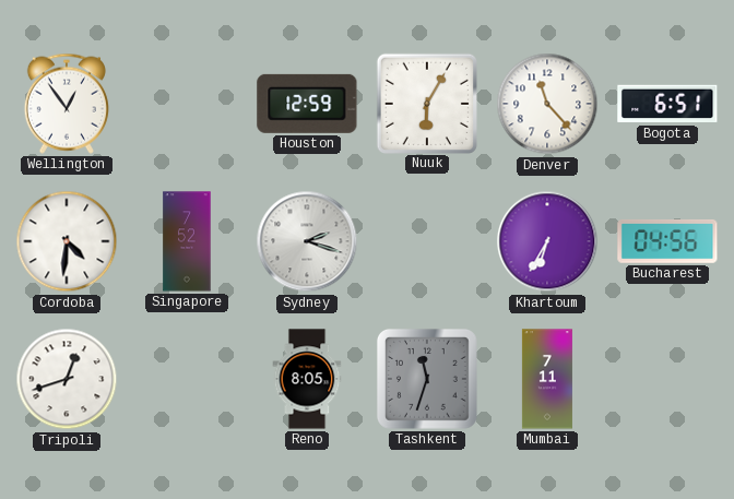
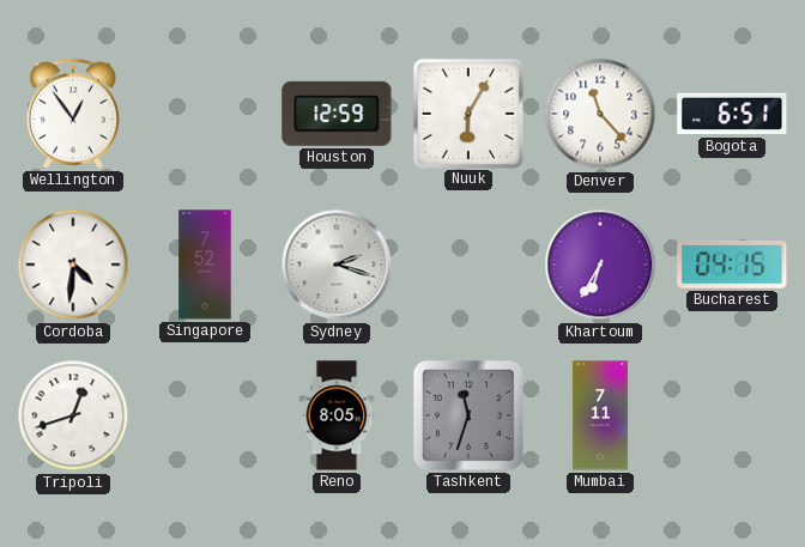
Bucharest: 04:56 -> 04:15
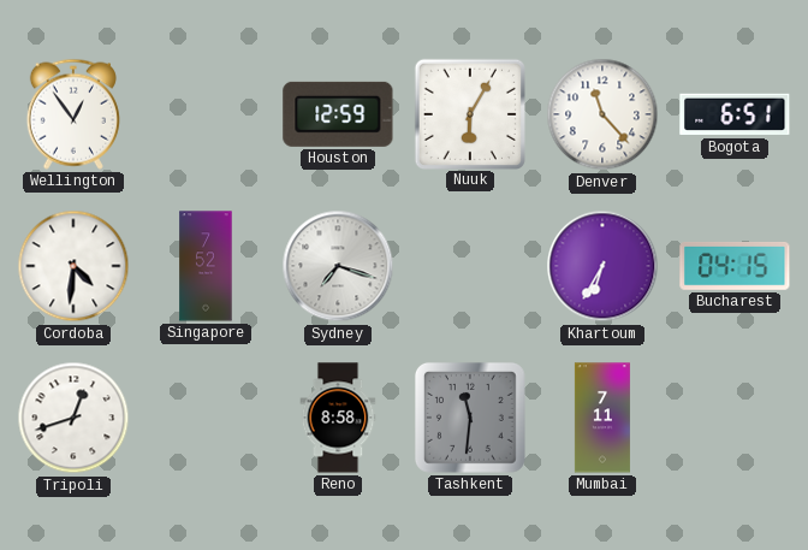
Sydney: 2:18 -> 7:18
Reno: 8:05 -> 8:58
Tashkent: 11:33 -> 11:31
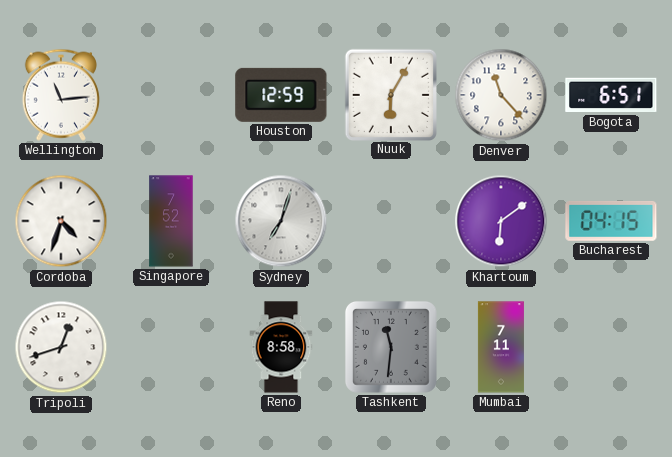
Wellington: 12:54 -> 11:14
Cordoba: 4:31 -> 4:33
Sydney: 7:18 -> 7:03
Khartoum: 6:35 -> 6:09
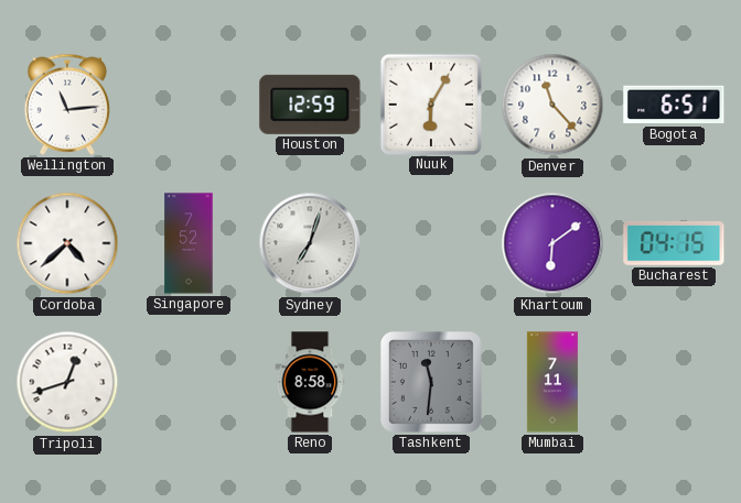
Cordoba: 4:33 -> 4:38
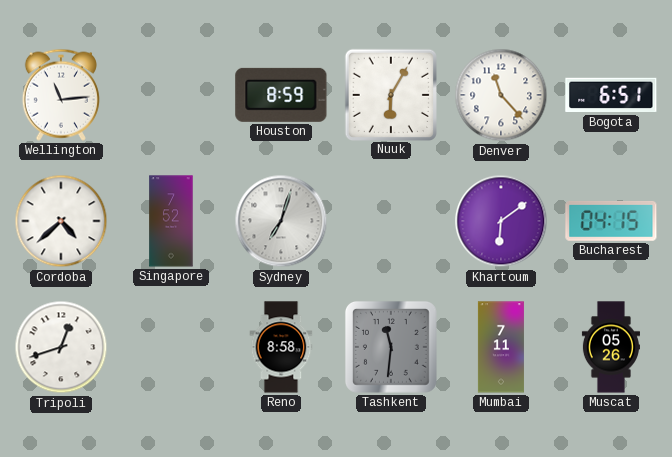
Houston: 12:59 -> 8:59
Muscat: none -> 05:26
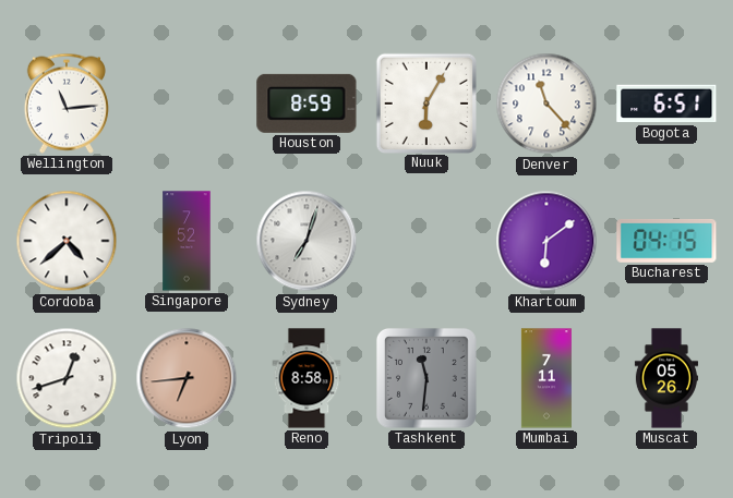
Lyon: none -> 6:44
